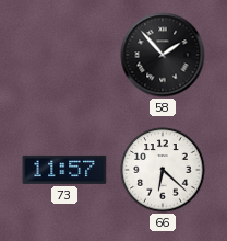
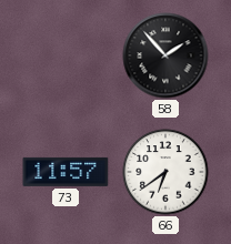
66: 6:22 -> 6:39
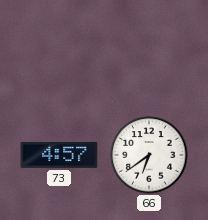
58: 1:53 -> none
73: 11:57 -> 4:57
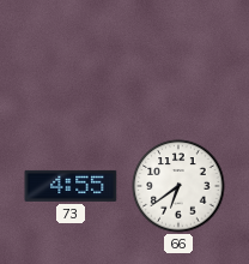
73: 4:57 -> 4:55
